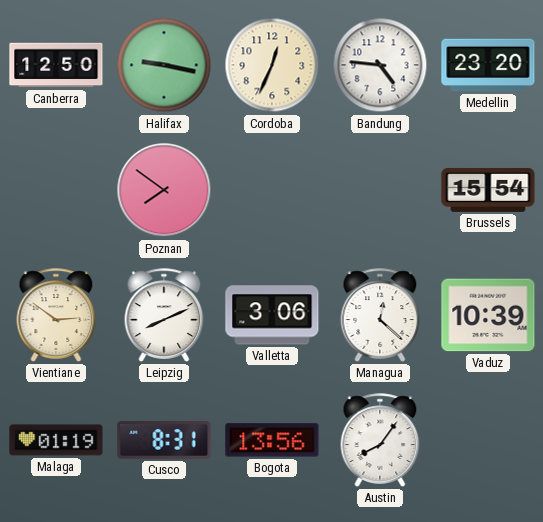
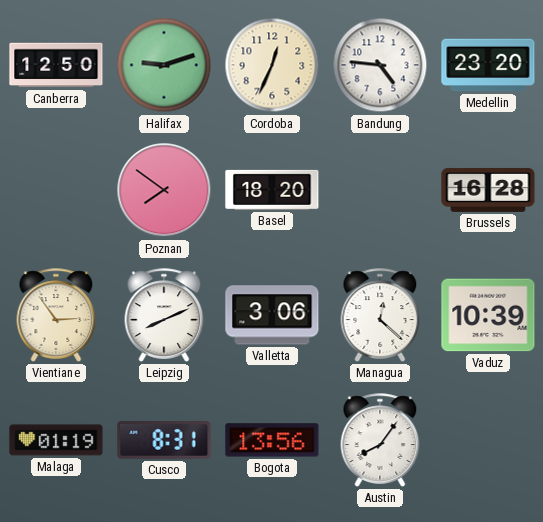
Halifax: 9:17 -> 9:12
Basel: none -> 18:20
Brussels: 15:54 -> 16:28
Vientiane: 2:51 -> 2:54
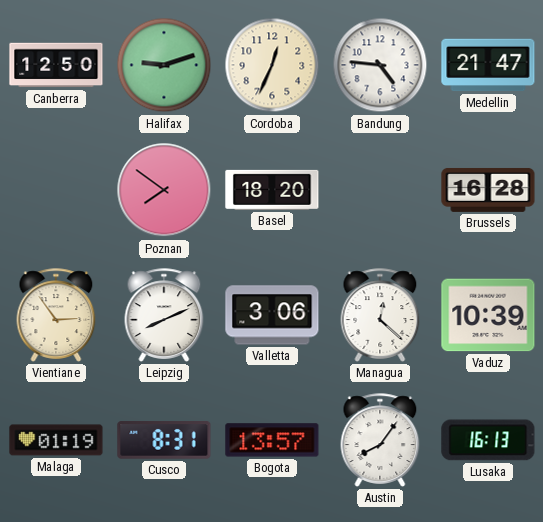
Medellin: 23:20 -> 21:47
Bogota: 13:56 -> 13:57
Lusaka: none -> 16:13
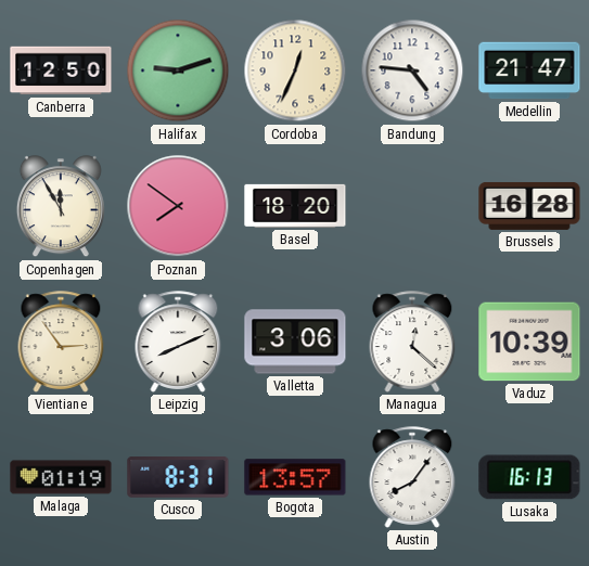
Copenhagen: none -> 11:55
